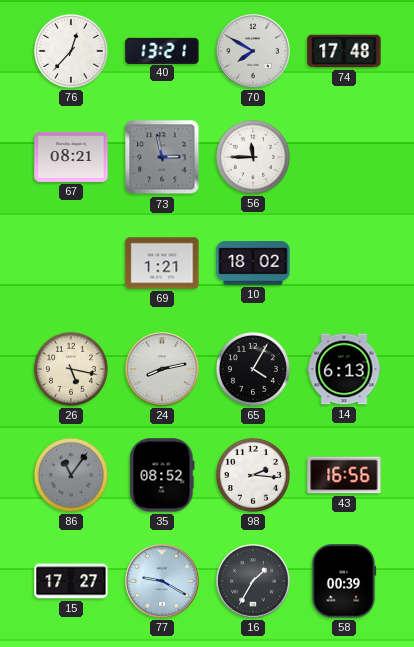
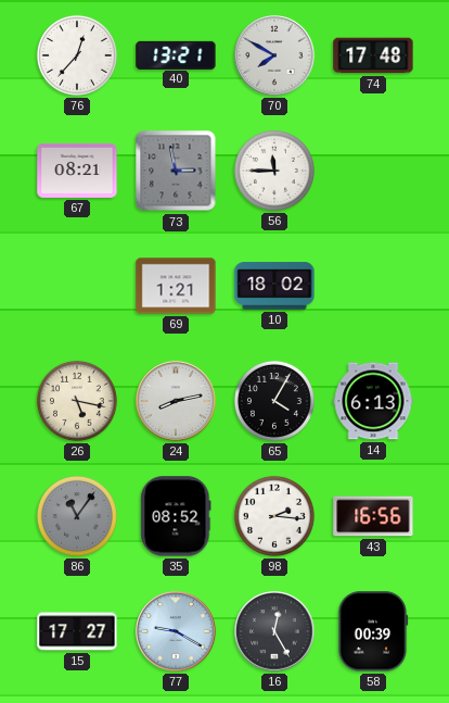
16: 1:35 -> 12:25
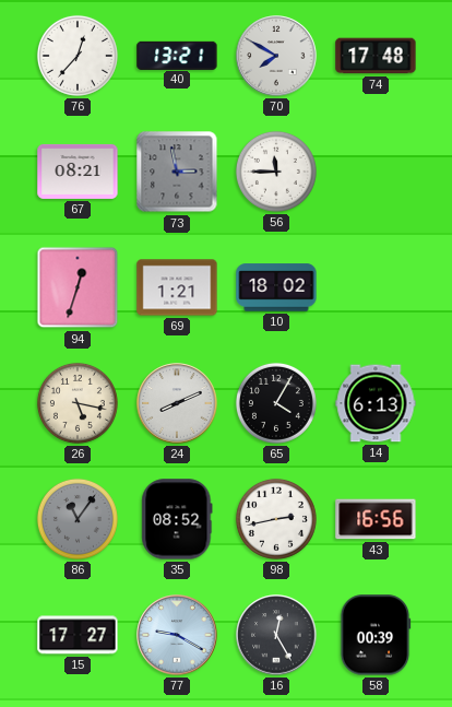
94: none -> 12:33
24: 8:13 -> 8:11
98: 2:16 -> 2:43
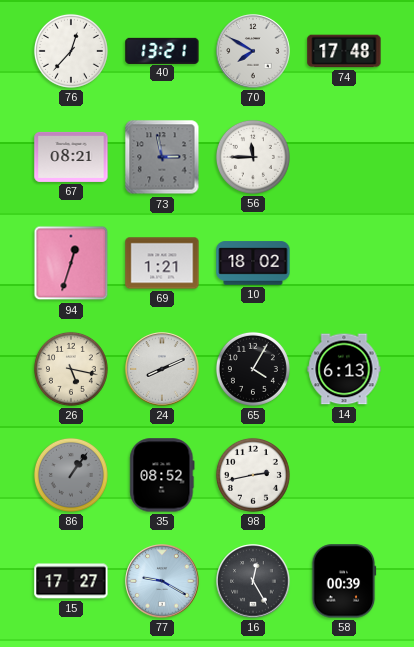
86: 11:06 -> 1:06
43: 16:56 -> none
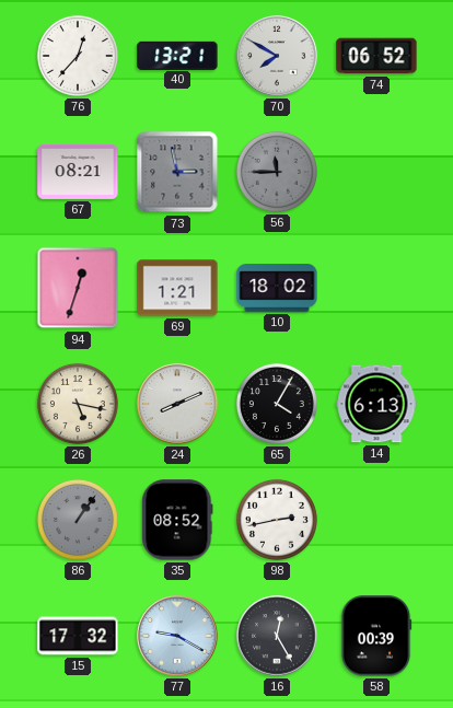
74: 17:48 -> 06:52
56 dial: white -> grey
15: 17:27 -> 17:32
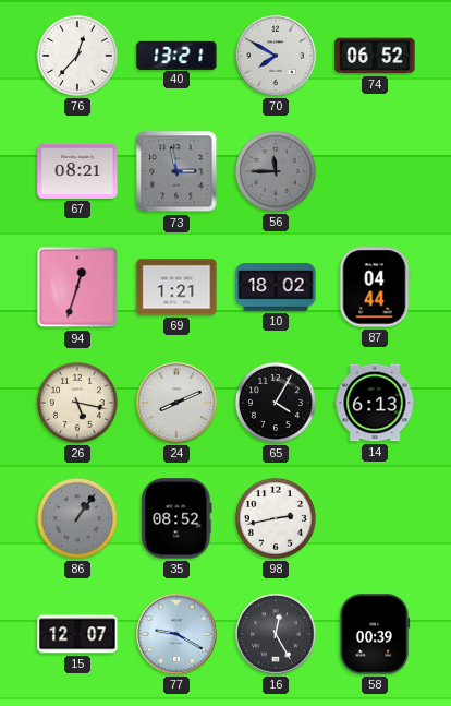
87: none -> 04:44
15: 17:32 -> 12:07
